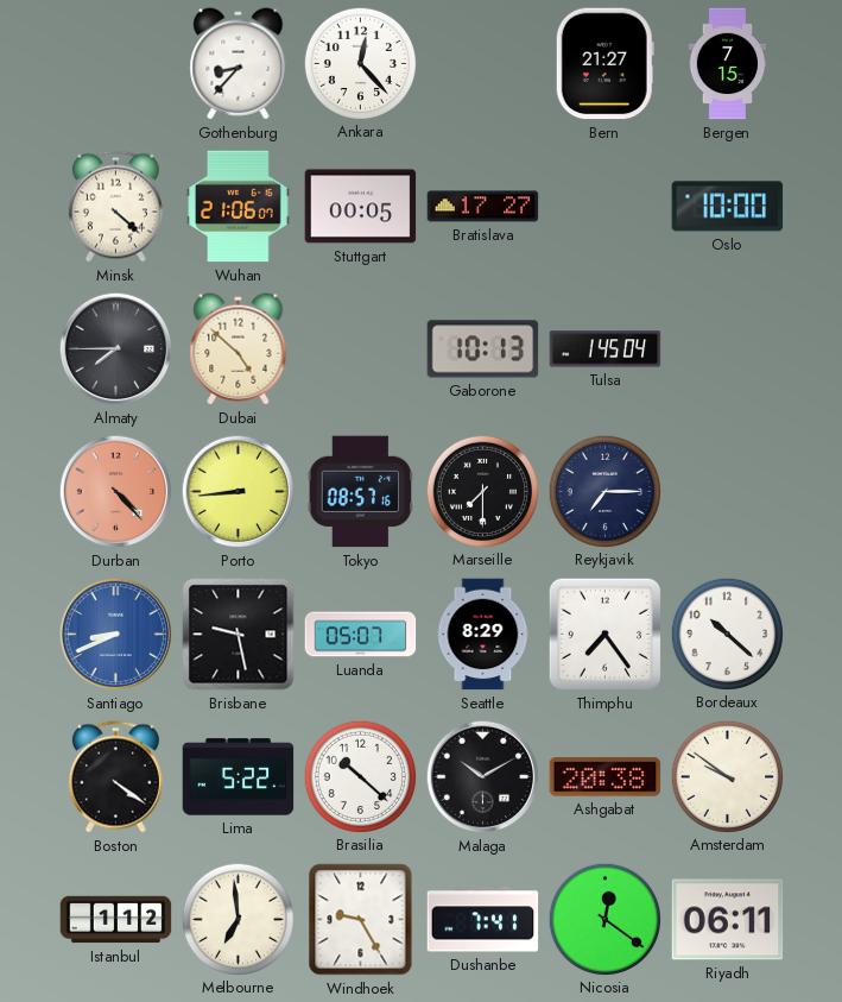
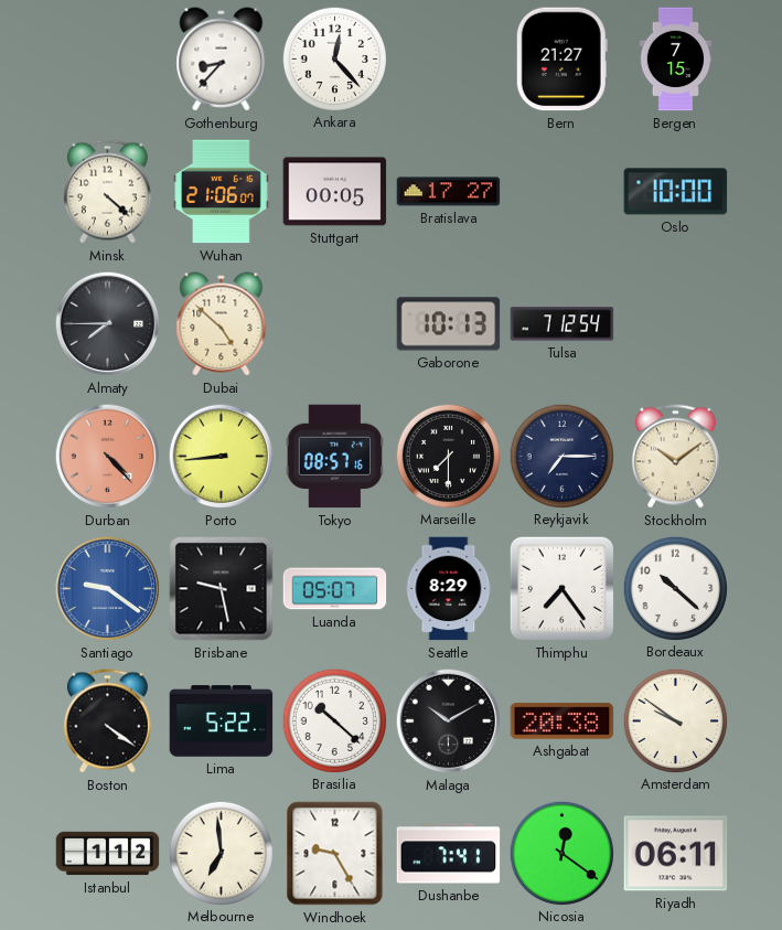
Tulsa: 1:45 -> 7:12
Stockholm: none -> 10:09
Santiago: 8:41 -> 9:21
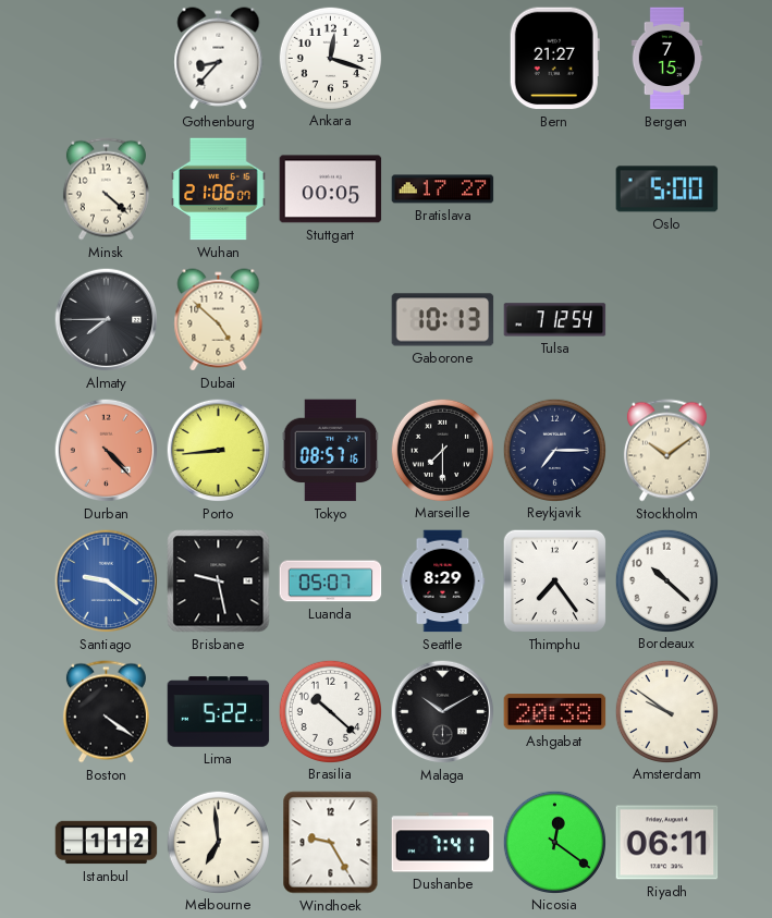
Ankara: 12:23 -> 12:18
Oslo: 10:00 -> 5:00
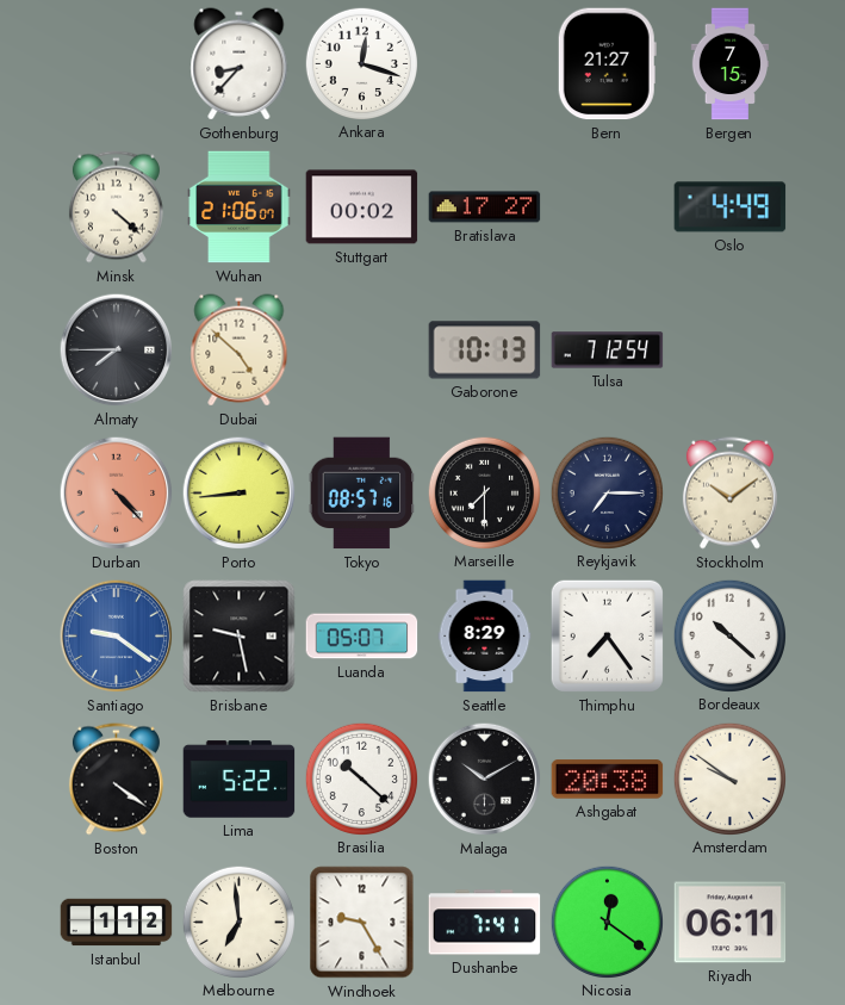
Stuttgart: 00:05 -> 00:02
Oslo: 5:00 -> 4:49
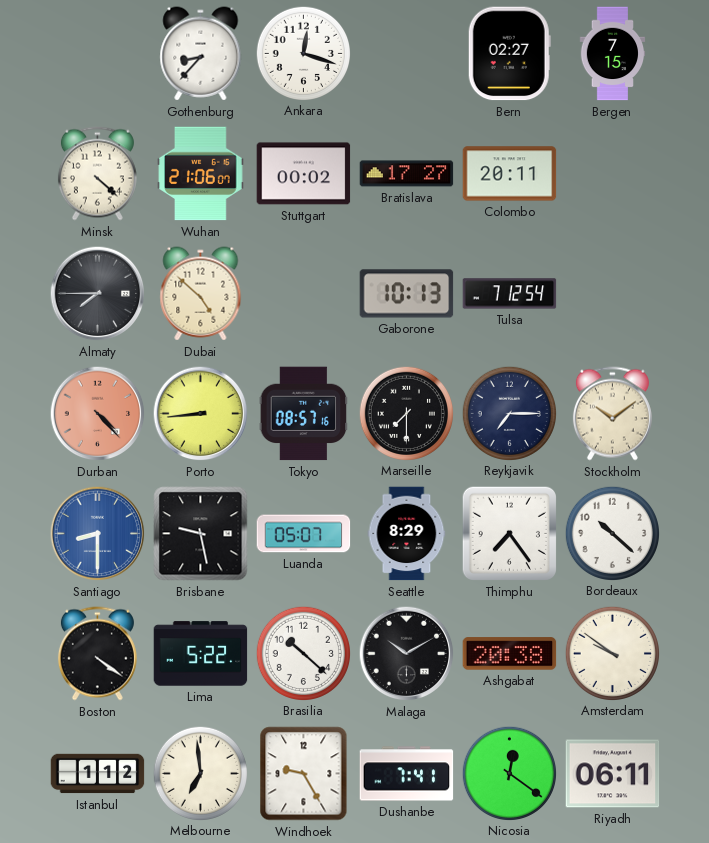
Bern: 21:27 -> 02:27
Colombo: none -> 20:11
Oslo: 4:49 -> none
Santiago: 9:21 -> 8:30
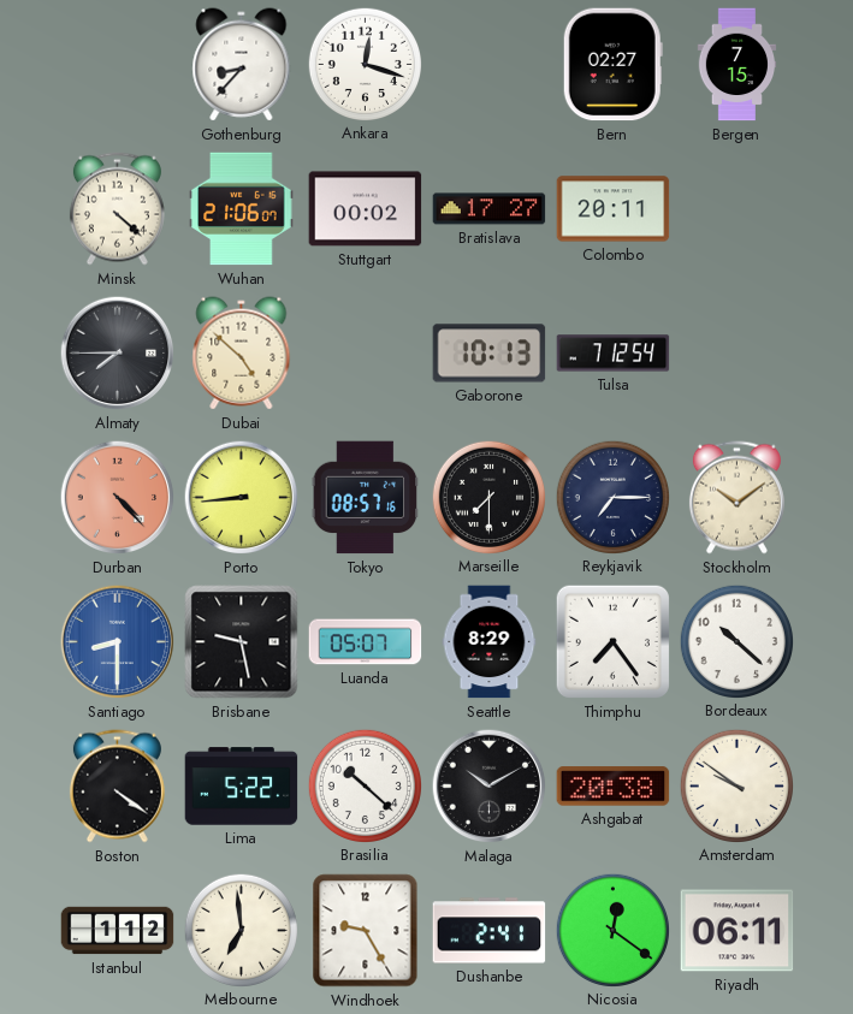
Dushanbe: 7:41 -> 2:41
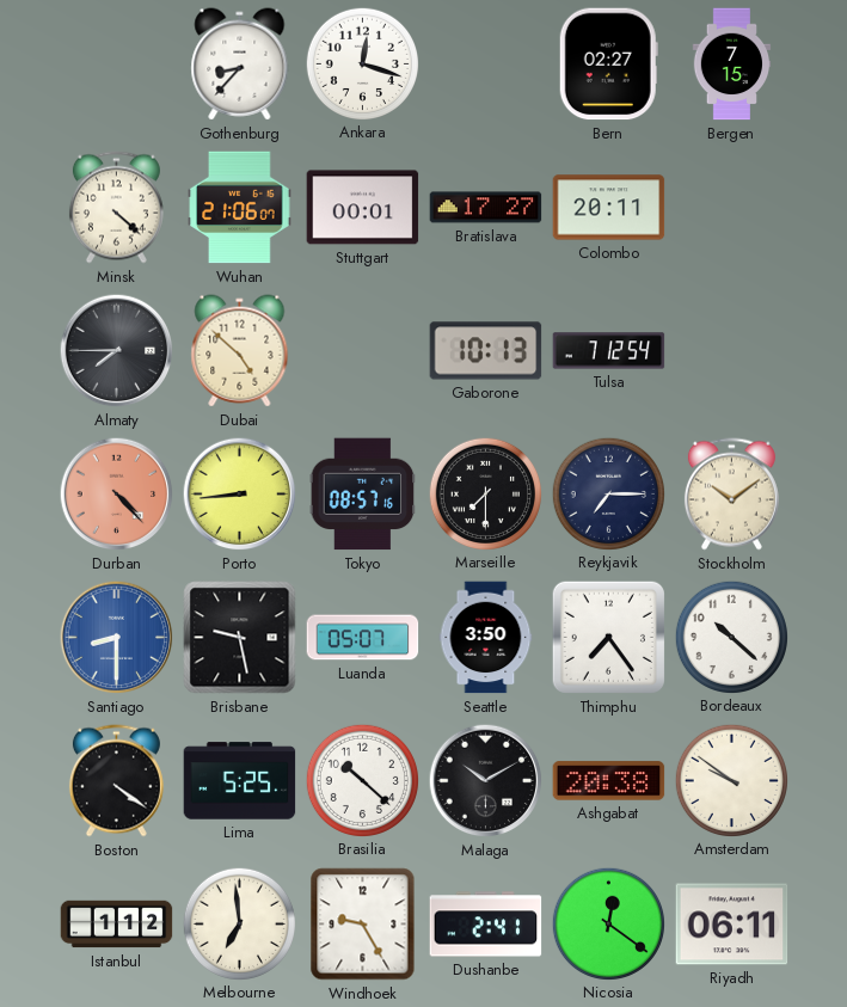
Stuttgart: 00:02 -> 00:01
Seattle: 8:29 -> 3:50
Lima: 5:22 -> 5:25
